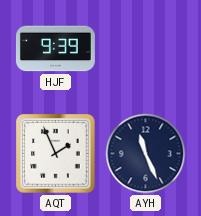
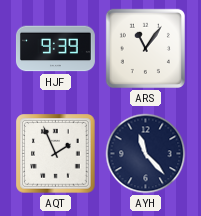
ARS: none -> 11:06
AYH: 11:26 -> 11:23
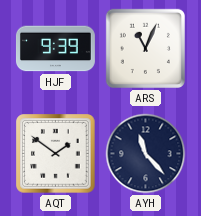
ARS: 11:06 -> 11:04
AQT: 1:56 -> 1:51
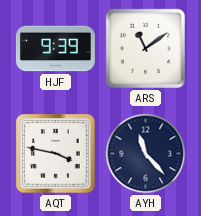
ARS: 11:04 -> 11:09
AQT: 1:51 -> 3:47
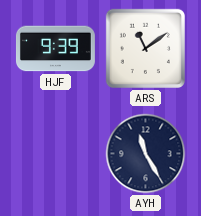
AQT: 3:47 -> none
AYH: 11:23 -> 11:25
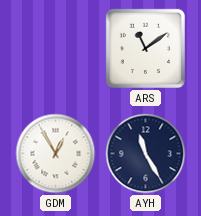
HJF: 9:39 -> none
GDM: none -> 12:55
